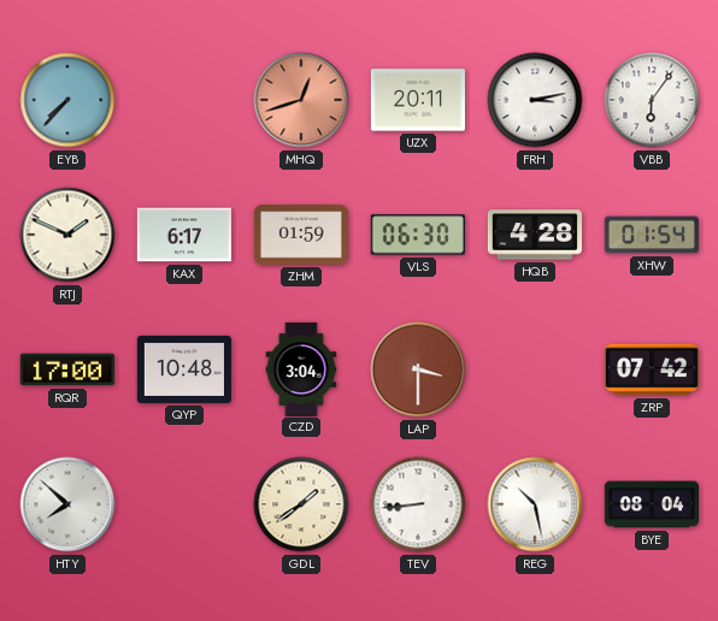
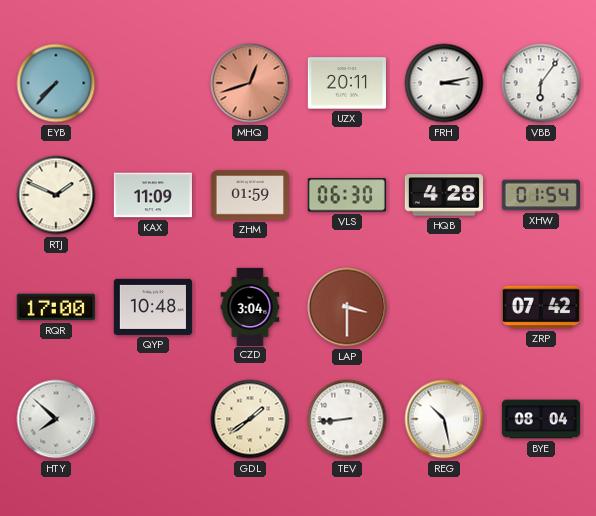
KAX: 6:17 -> 11:09
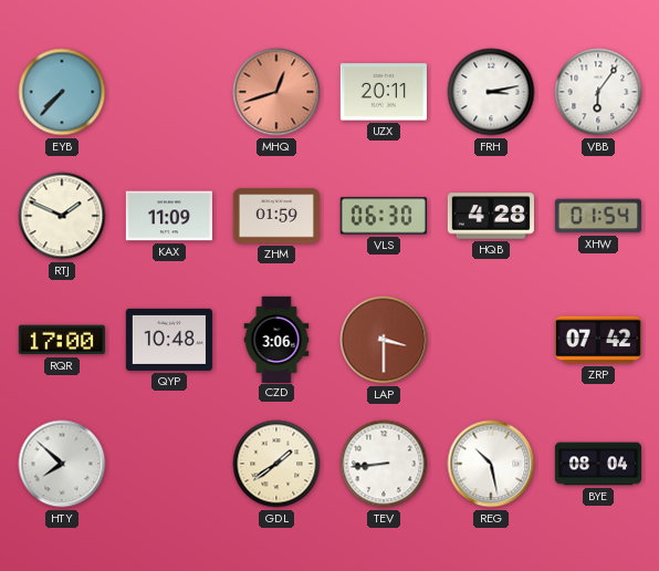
CZD: 3:04 -> 3:06
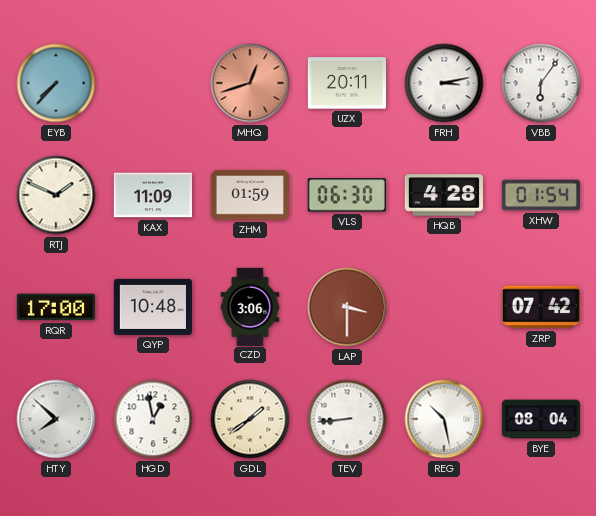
HGD: none -> 12:58
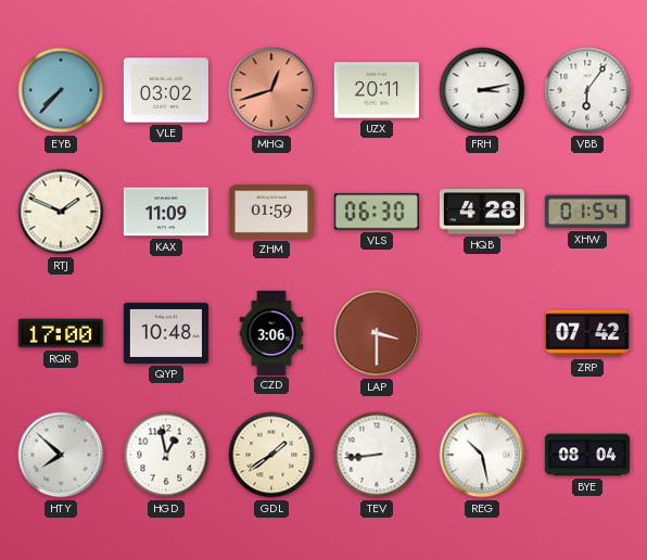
VLE: none -> 03:02
